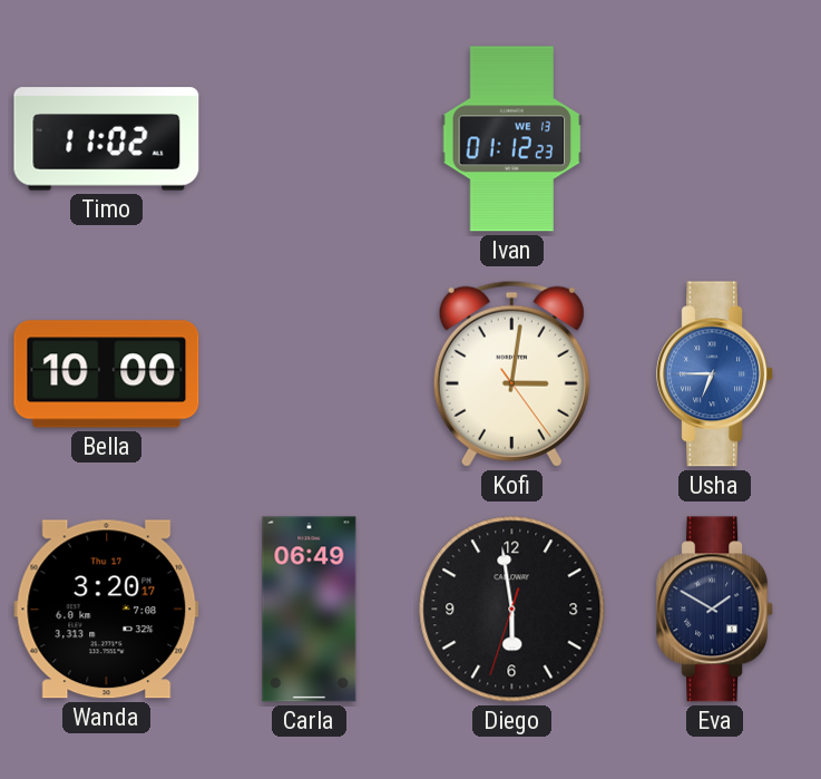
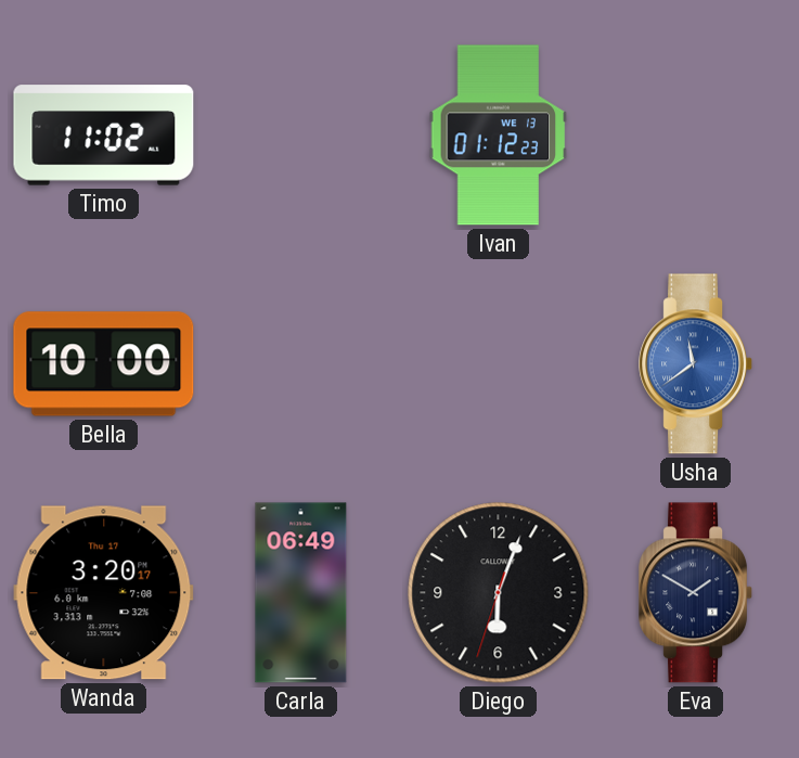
Kofi: 3:01 -> none
Usha: 6:45 -> 11:39
Diego: 5:58 -> 6:03
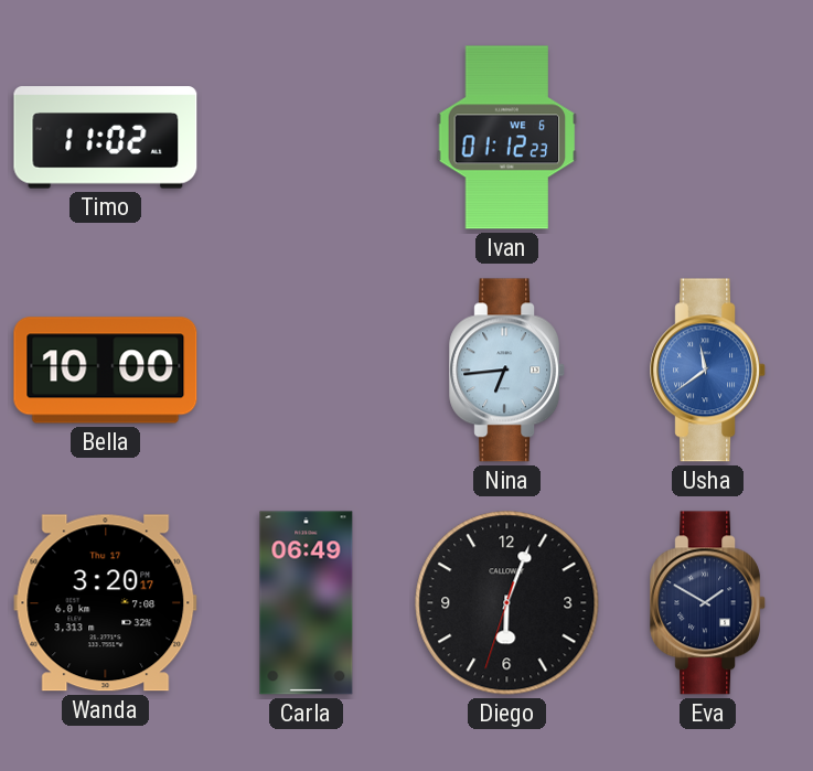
Ivan date: WE 13 -> WE 6
Nina: none -> 6:44
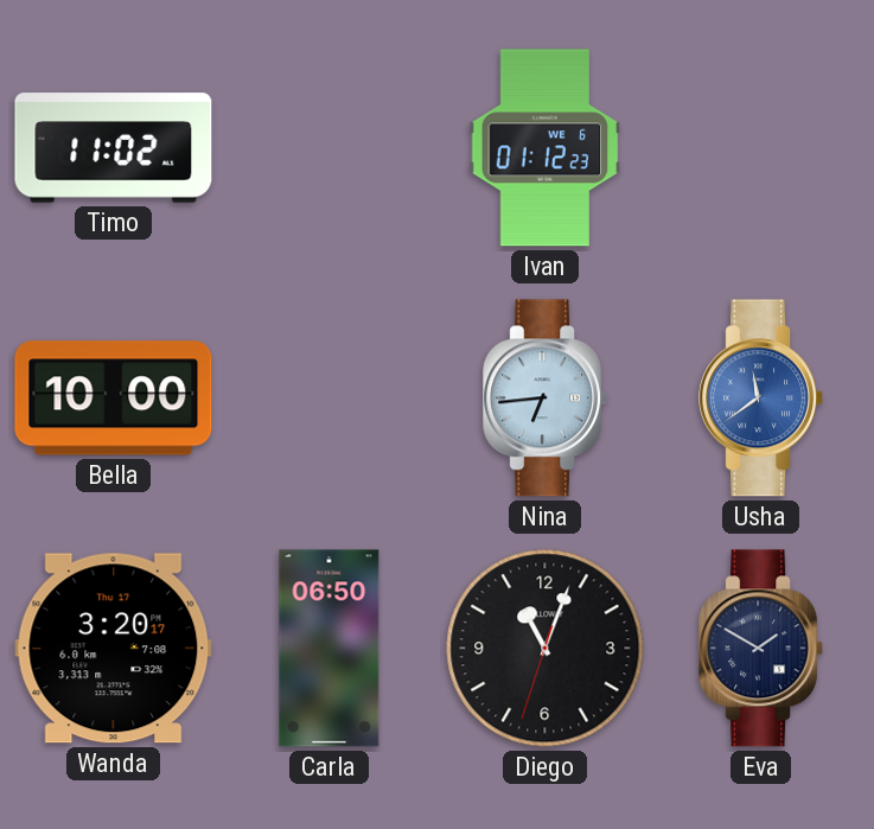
Carla: 06:49 -> 06:50
Diego: 6:03 -> 11:03
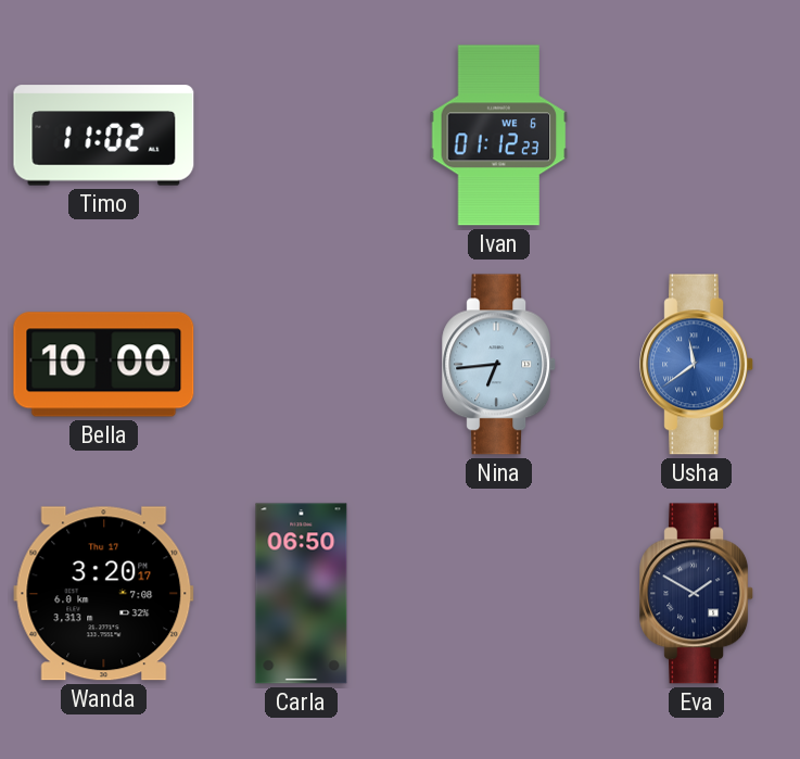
Diego: 11:03 -> none
